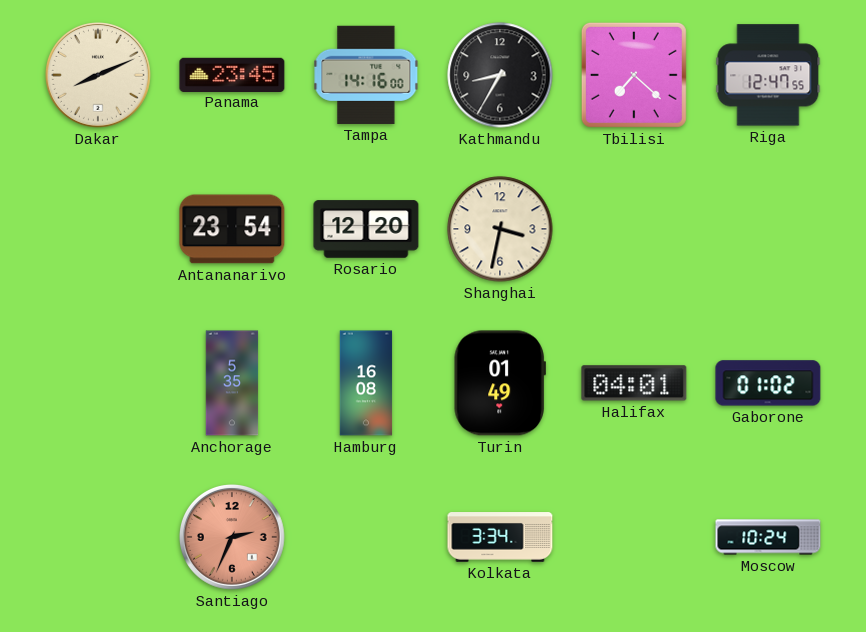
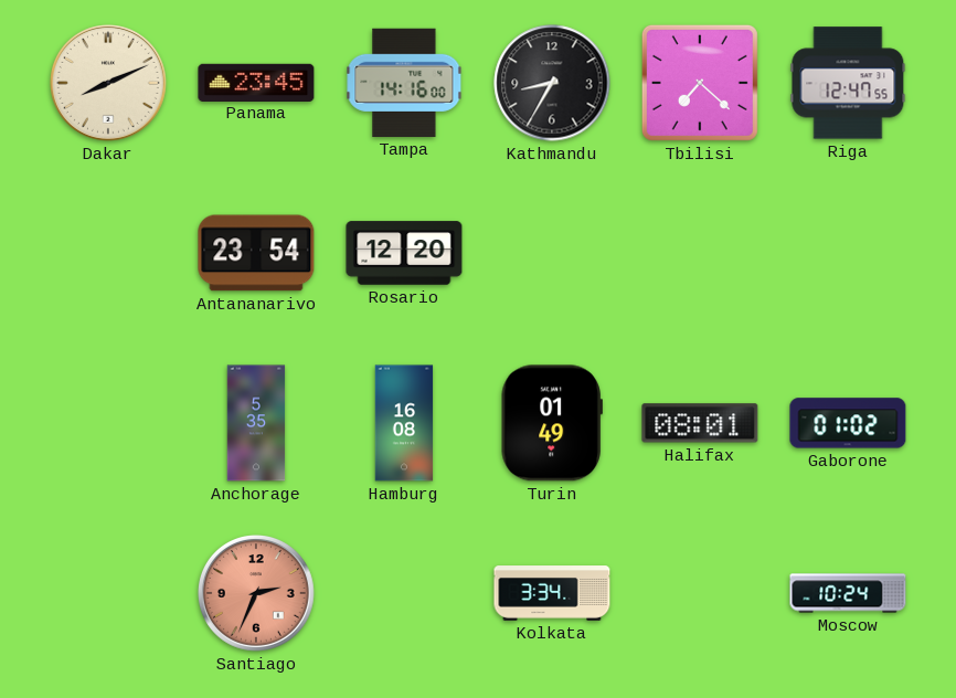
Shanghai: 3:32 -> none
Halifax: 04:01 -> 08:01
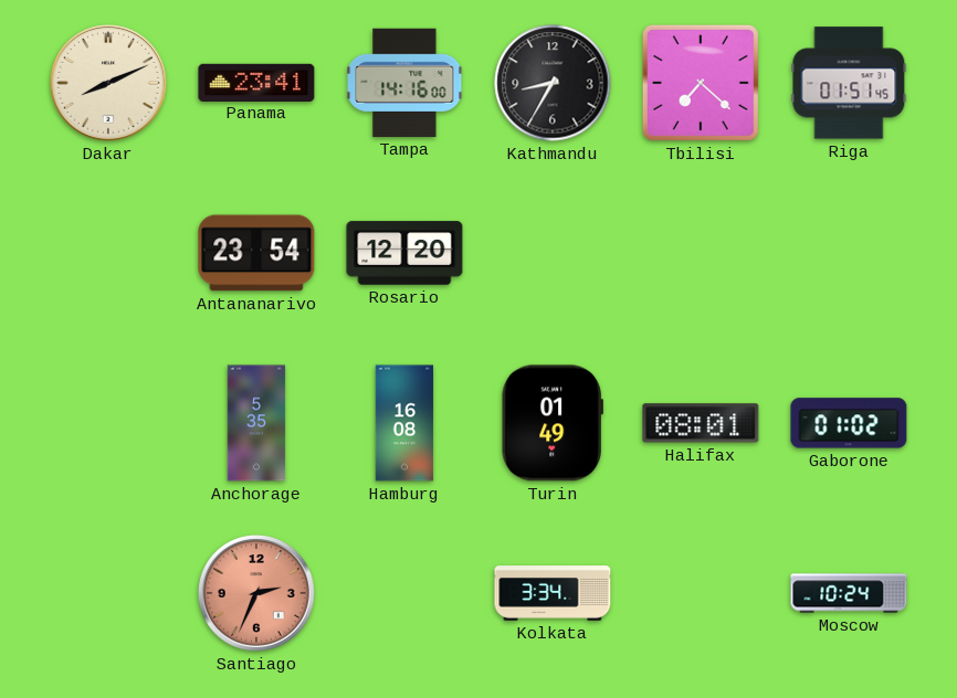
Panama: 23:45 -> 23:41
Riga: 12:47 -> 01:51
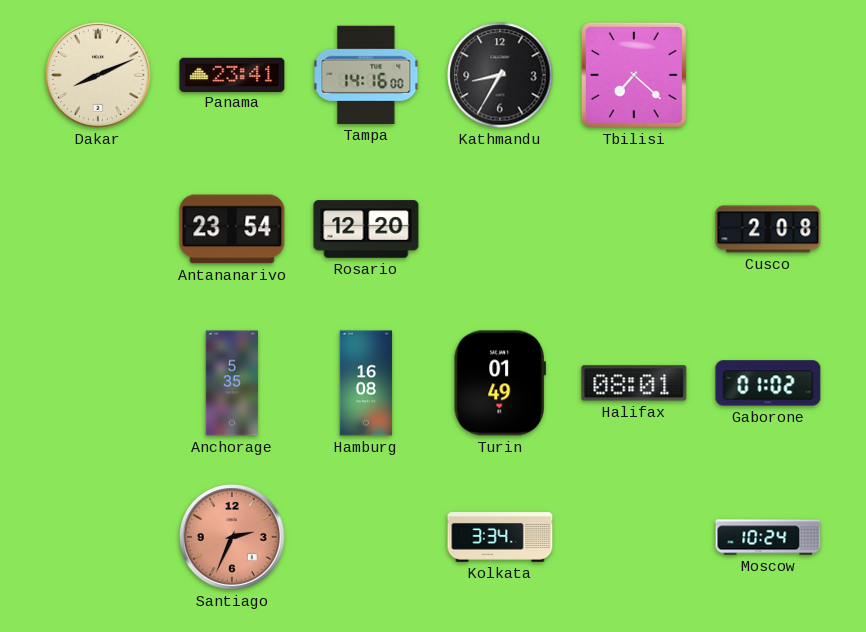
Riga: 01:51 -> none
Cusco: none -> 2:08
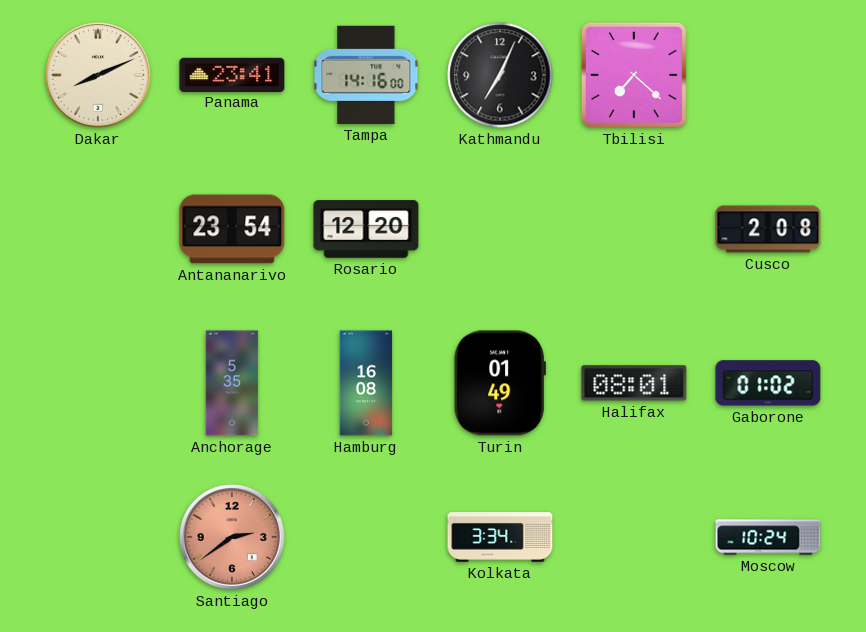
Kathmandu: 8:35 -> 7:04
Santiago: 2:34 -> 2:39
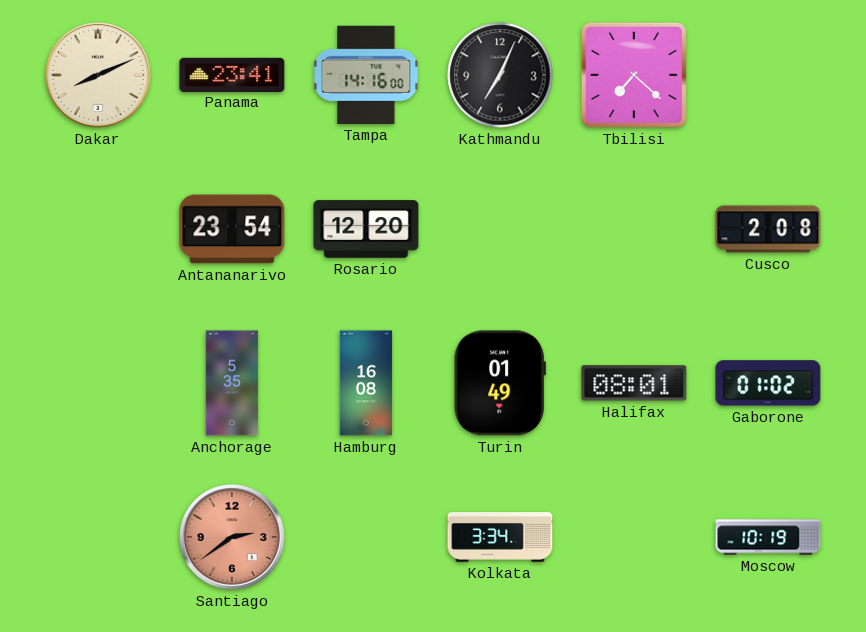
Moscow: 10:24 -> 10:19
